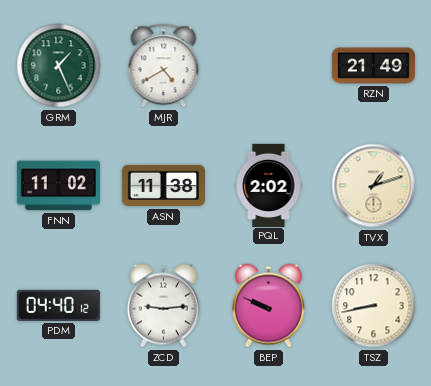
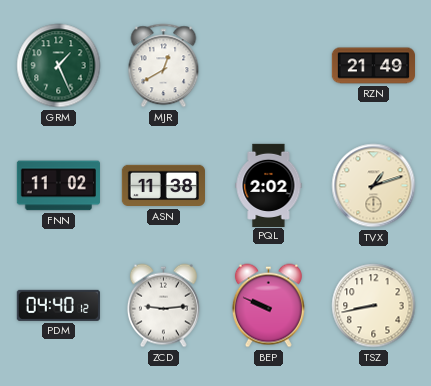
MJR: 4:40 -> 12:40
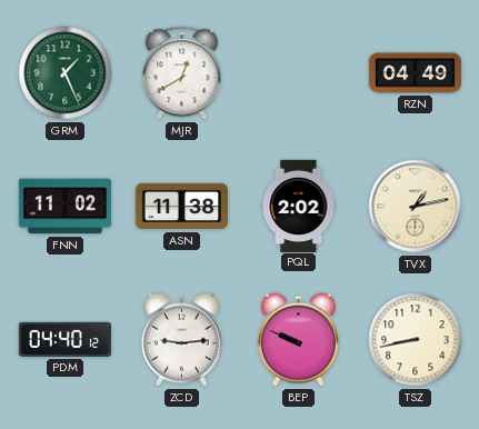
RZN: 21:49 -> 04:49
TVX: 1:12 -> 1:13
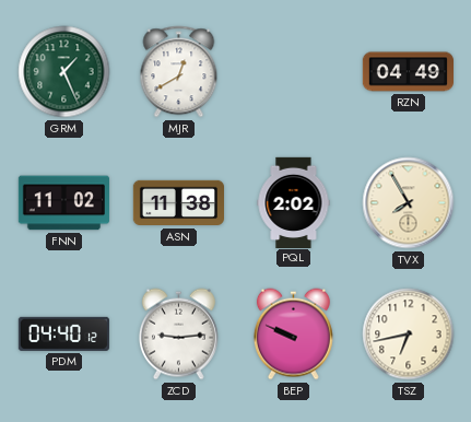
TVX: 1:13 -> 7:55
TSZ: 8:43 -> 6:43
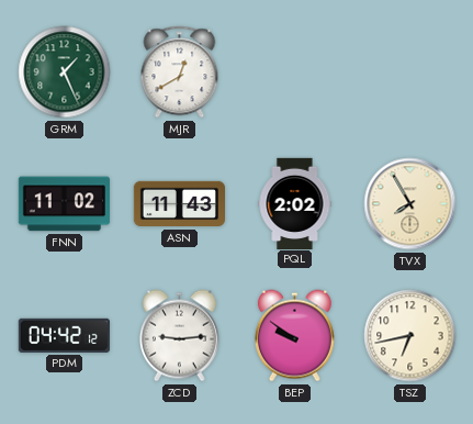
RZN: 04:49 -> none
ASN: 11:38 -> 11:43
PDM: 04:40 -> 04:42
BEP: 9:49 -> 9:51
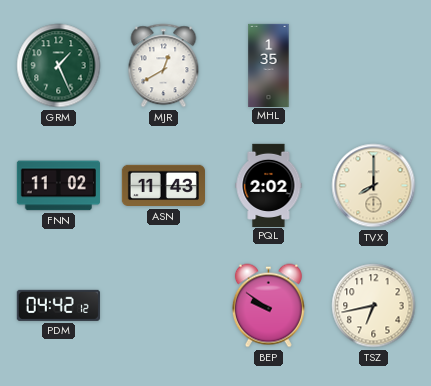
MHL: none -> 1:35
TVX: 7:55 -> 8:00
ZCD: 9:14 -> none
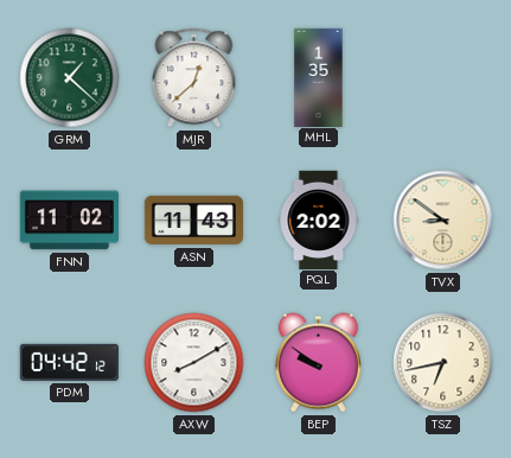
GRM: 1:26 -> 1:22
MJR: 12:40 -> 12:38
TVX: 8:00 -> 8:51
AXW: none -> 8:10
